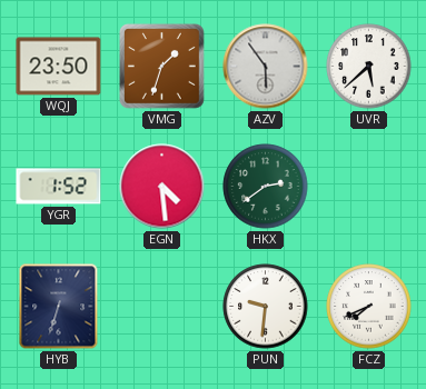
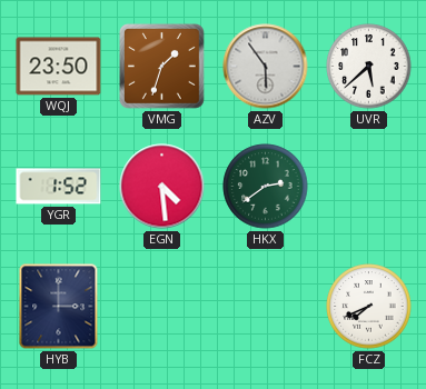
HYB: 6:33 -> 3:00
PUN: 9:31 -> none
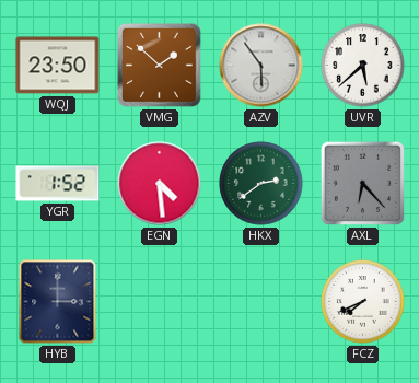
VMG: 1:33 -> 1:52
AXL: none -> 6:23
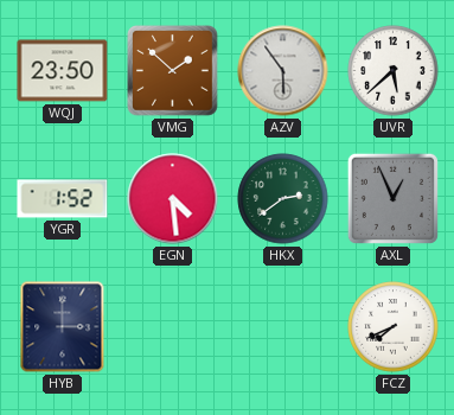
AXL: 6:23 -> 12:56
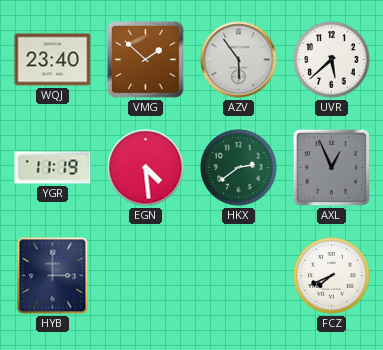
WQJ: 23:50 -> 23:40
YGR: 1:52 -> 11:19
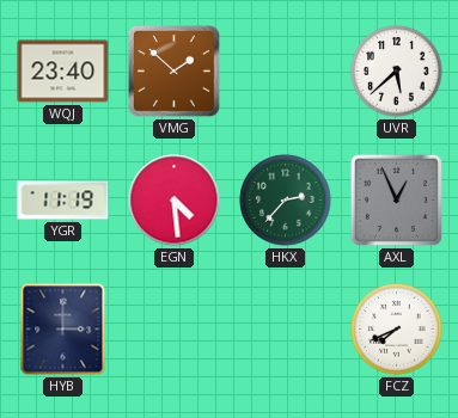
AZV: 5:54 -> none
HKX: 2:39 -> 2:37
